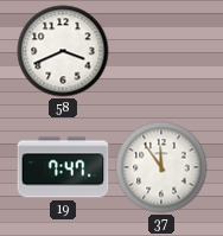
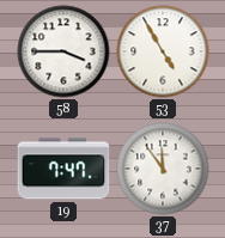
58: 3:41 -> 3:45
53: none -> 4:55
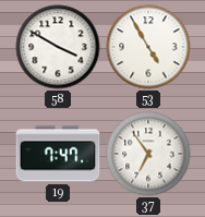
58: 3:45 -> 3:50
37: 11:54 -> 6:54
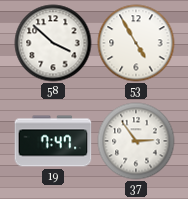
58: 3:50 -> 3:52
37: 6:54 -> 2:54
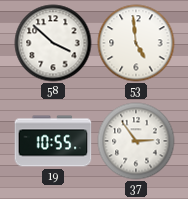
53: 4:55 -> 4:59
19: 7:47 -> 10:55
